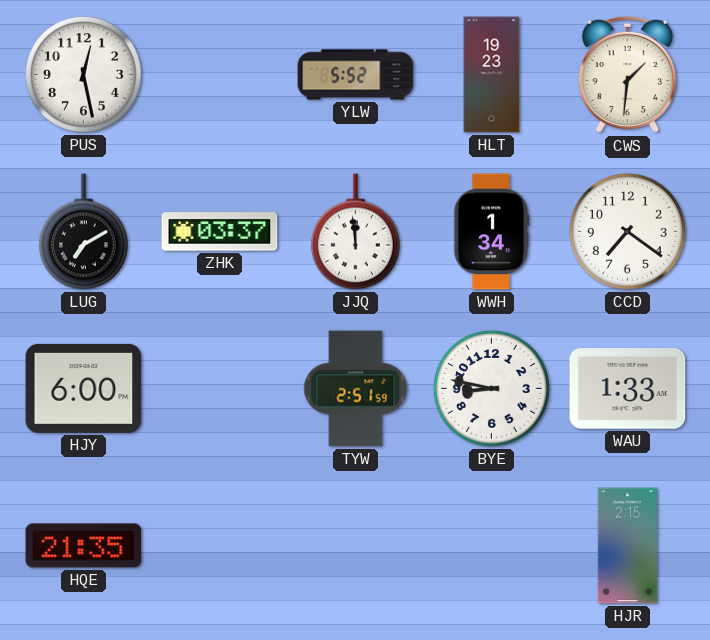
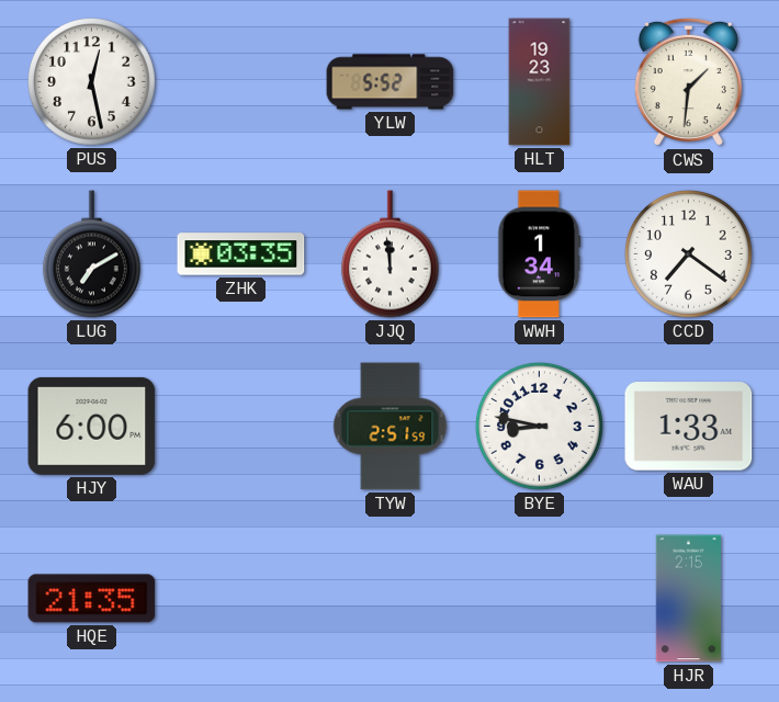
ZHK: 03:37 -> 03:35
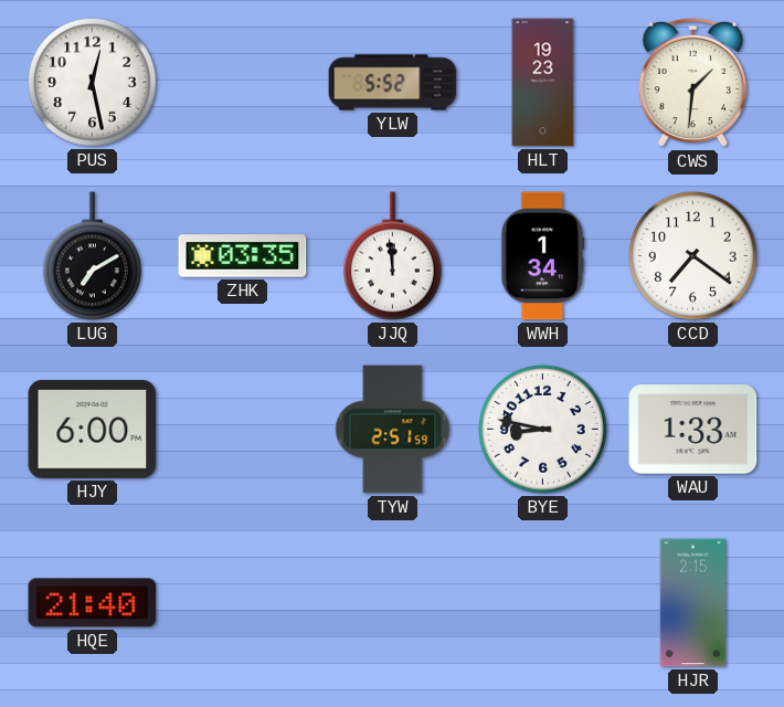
HQE: 21:35 -> 21:40
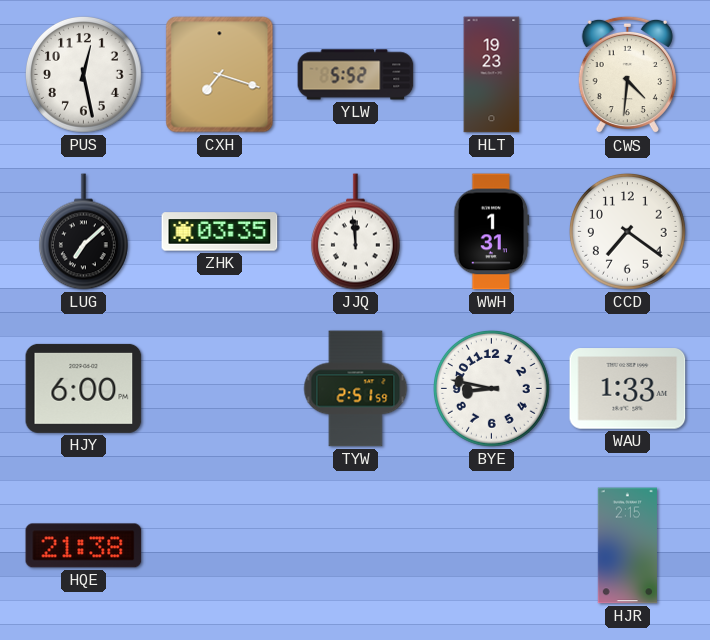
CXH: none -> 7:18
CWS: 1:31 -> 4:31
LUG: 7:10 -> 7:08
WWH: 1:34 -> 1:31
HQE: 21:40 -> 21:38
